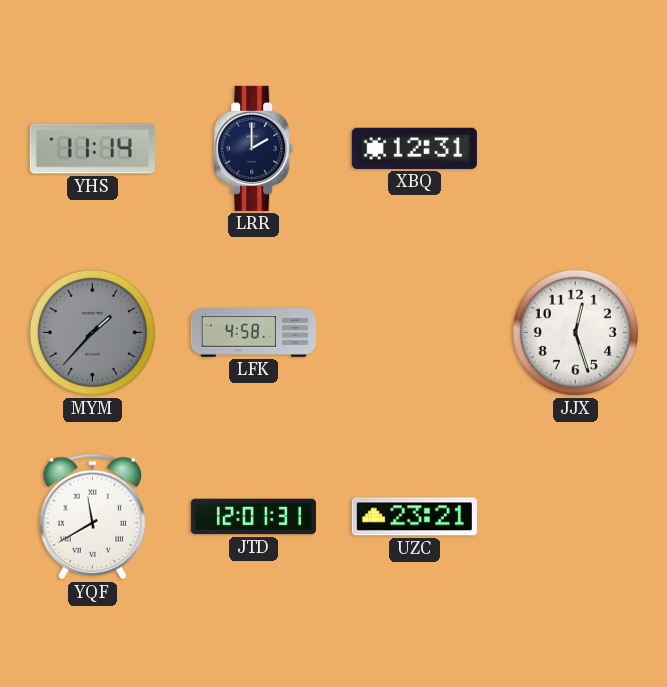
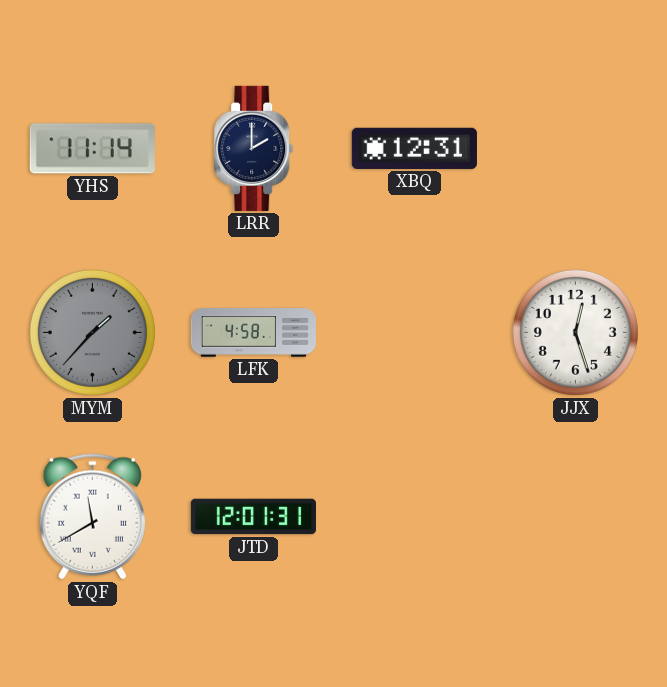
UZC: 23:21 -> none
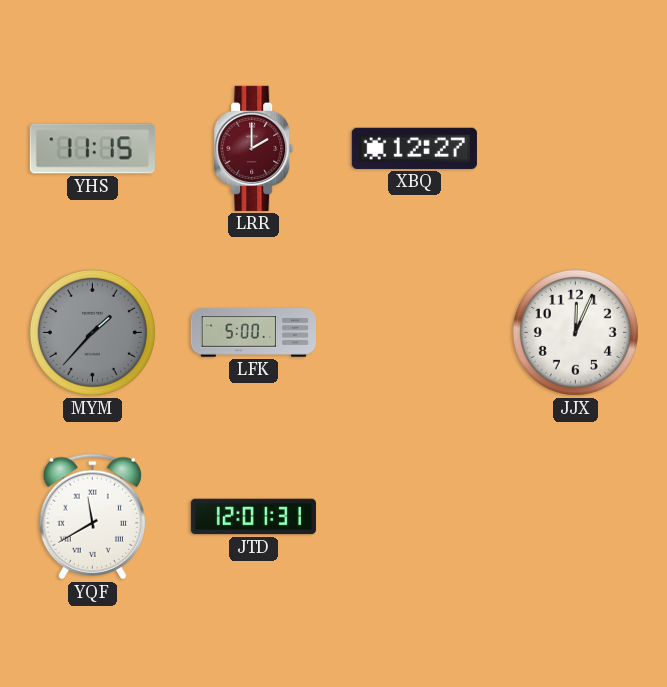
YHS: 11:14 -> 11:15
LRR dial: navy -> burgundy
XBQ: 12:31 -> 12:27
LFK: 4:58 -> 5:00
JJX: 12:27 -> 12:04
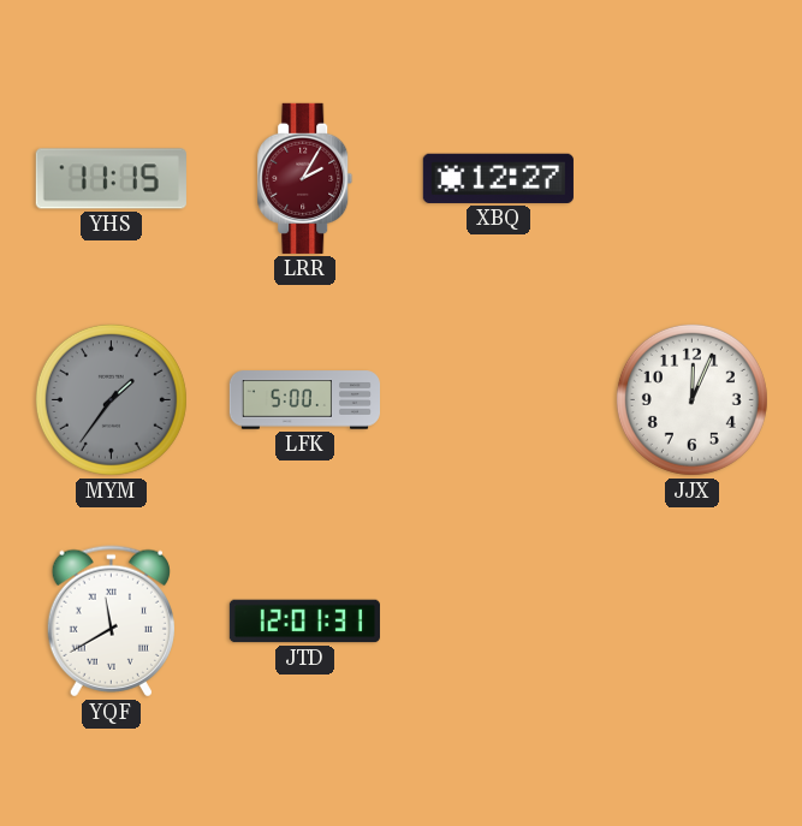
LRR: 2:00 -> 2:05
MYM: 1:37 -> 1:36
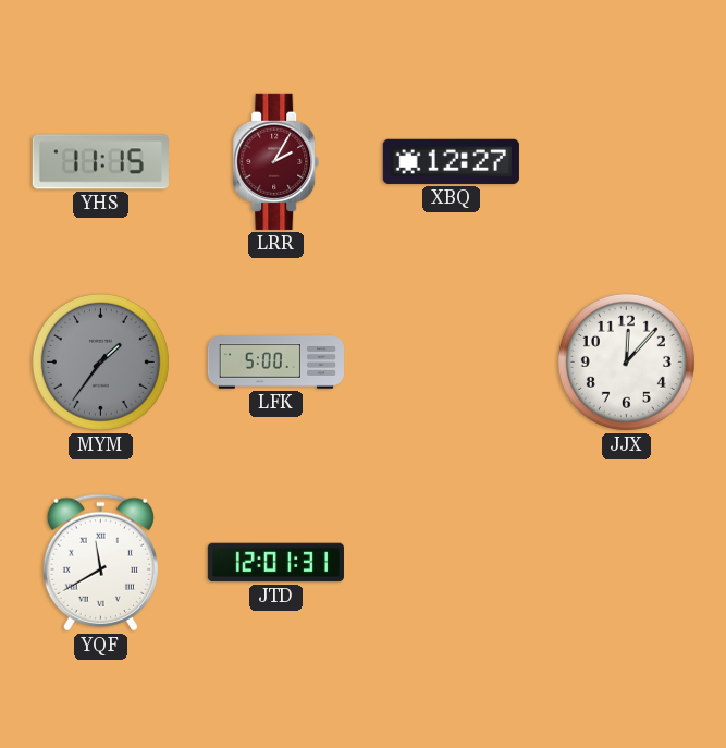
JJX: 12:04 -> 12:07
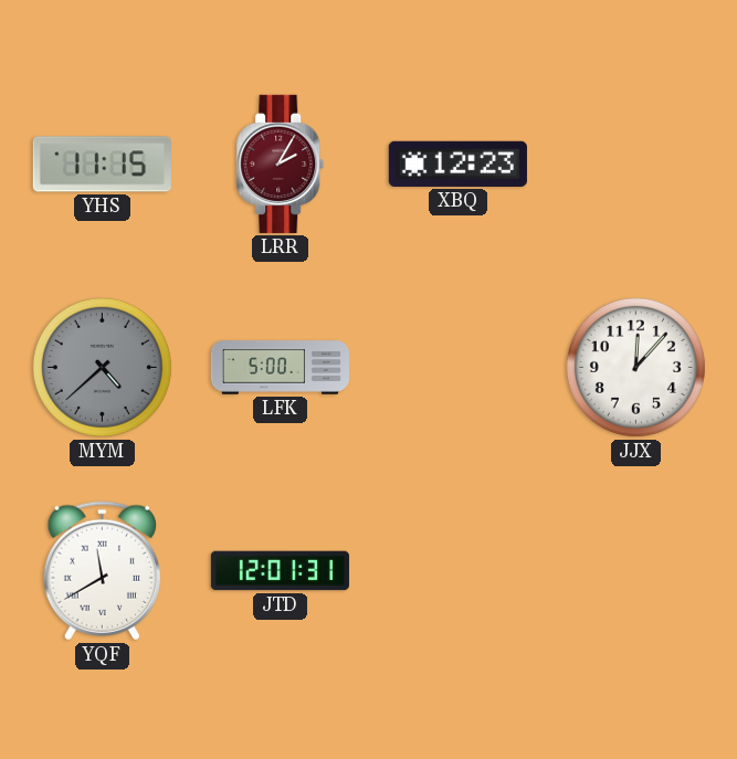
XBQ: 12:27 -> 12:23
MYM: 1:36 -> 4:38
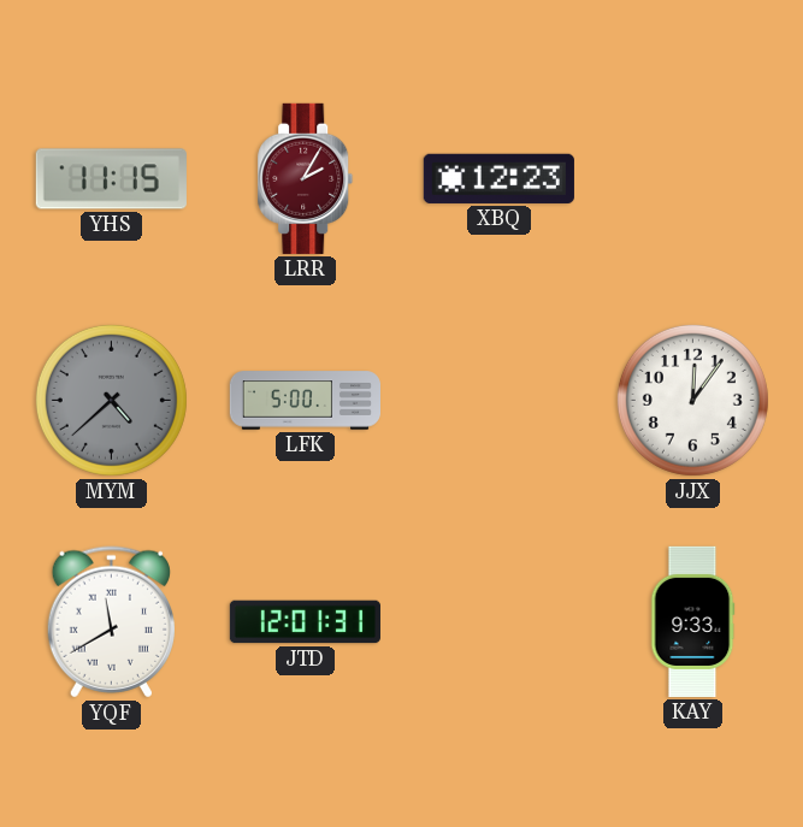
JJX: 12:07 -> 12:06
KAY: none -> 9:33
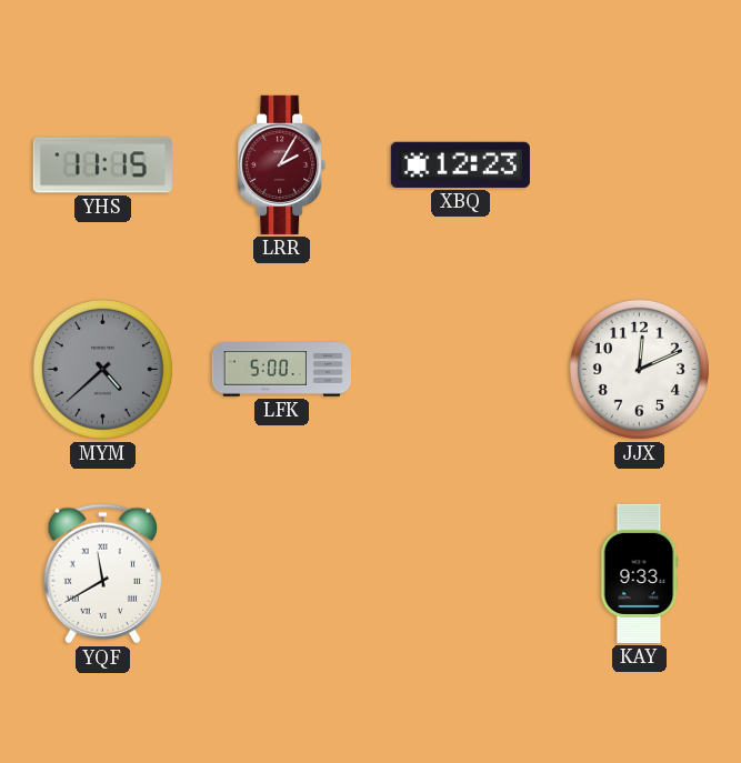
JJX: 12:06 -> 12:11
JTD: 12:01 -> none
